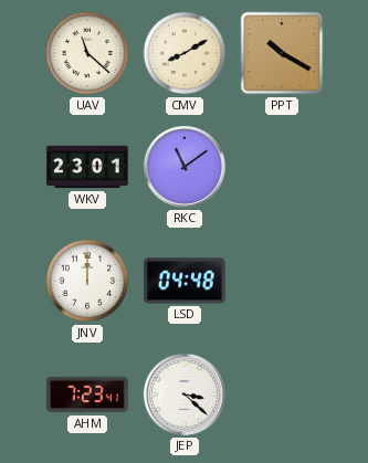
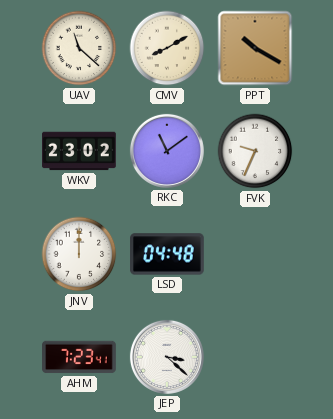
WKV: 23:01 -> 23:02
FVK: none -> 9:34
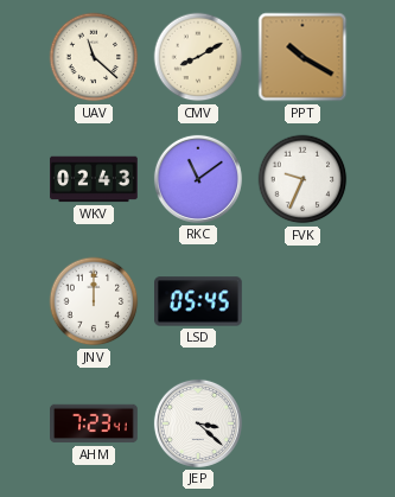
WKV: 23:02 -> 02:43
LSD: 04:48 -> 05:45
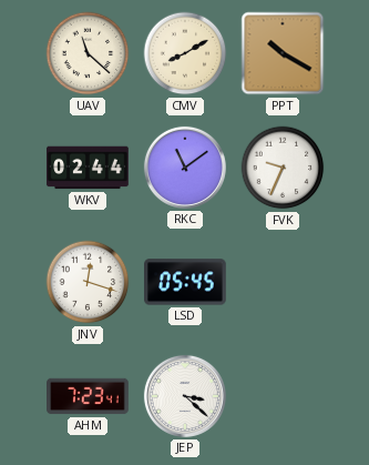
WKV: 02:43 -> 02:44
JNV: 12:00 -> 12:18
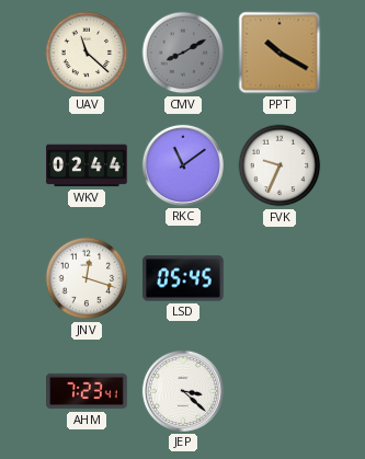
CMV dial: cream -> grey
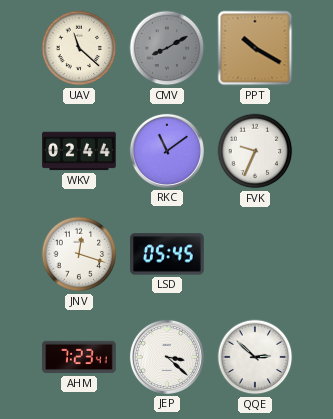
QQE: none -> 2:52
